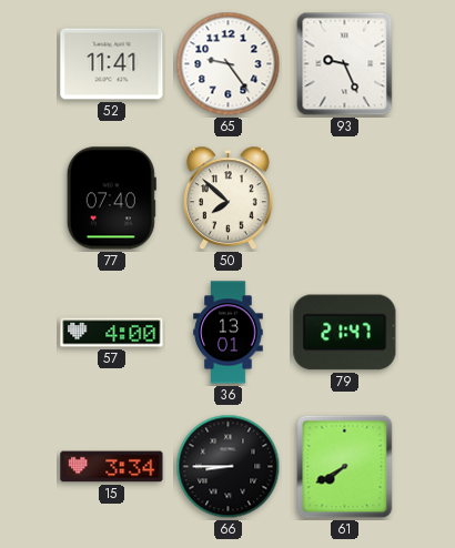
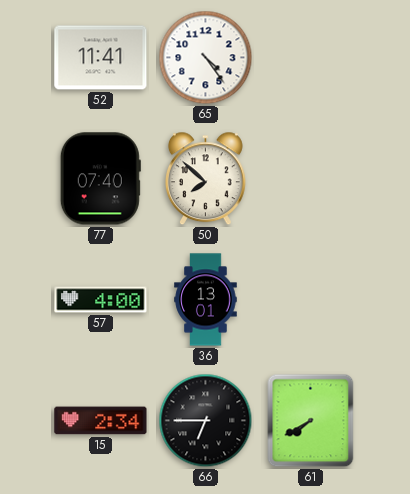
65: 9:24 -> 4:24
93: 9:26 -> none
79: 21:47 -> none
15: 3:34 -> 2:34
66: 8:45 -> 6:45
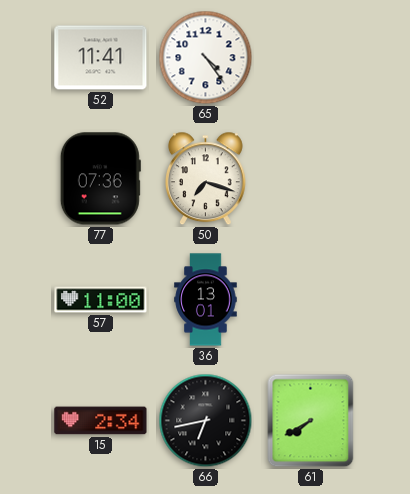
77: 07:40 -> 07:36
50: 7:52 -> 7:18
57: 4:00 -> 11:00
66: 6:45 -> 6:43
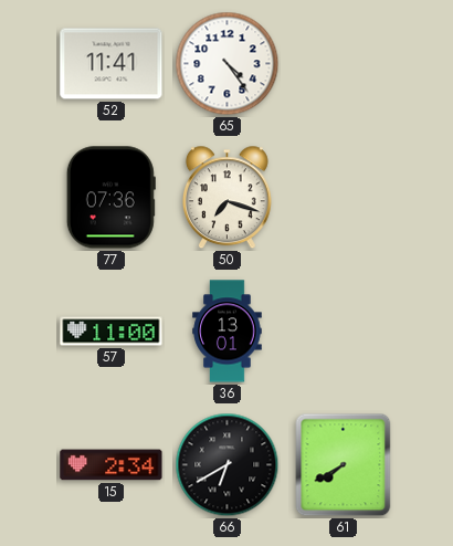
66: 6:43 -> 6:40
